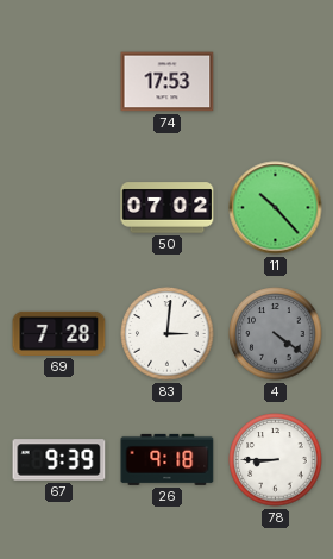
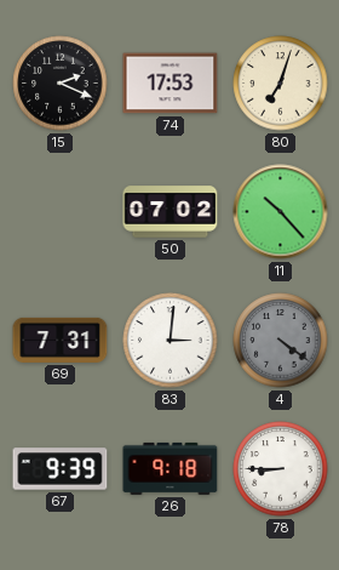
15: none -> 2:19
80: none -> 7:03
69: 7:28 -> 7:31
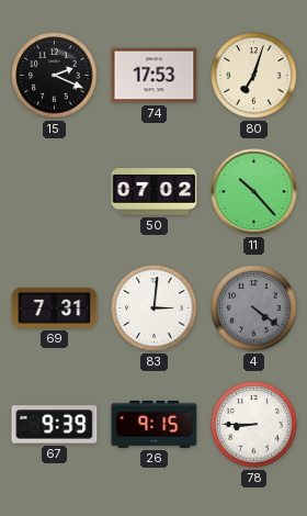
26: 9:18 -> 9:15
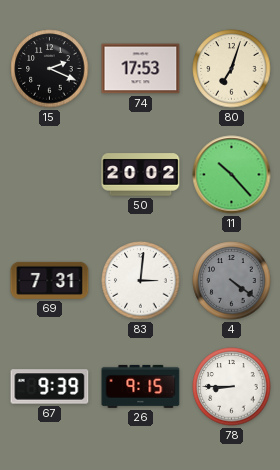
50: 07:02 -> 20:02
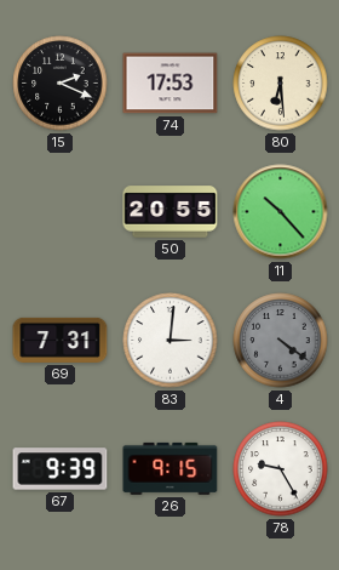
80: 7:03 -> 6:29
50: 20:02 -> 20:55
78: 8:45 -> 9:25
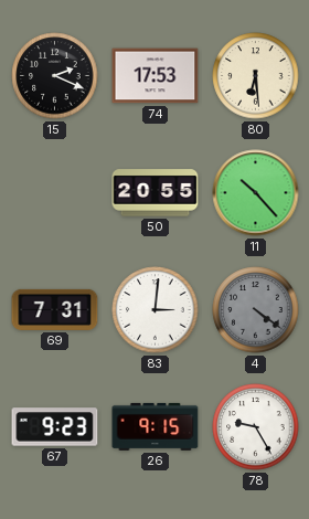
67: 9:39 -> 9:23
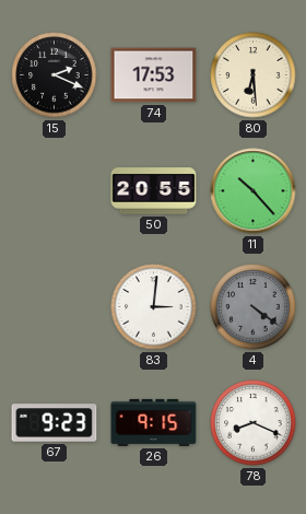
69: 7:31 -> none
78: 9:25 -> 8:19
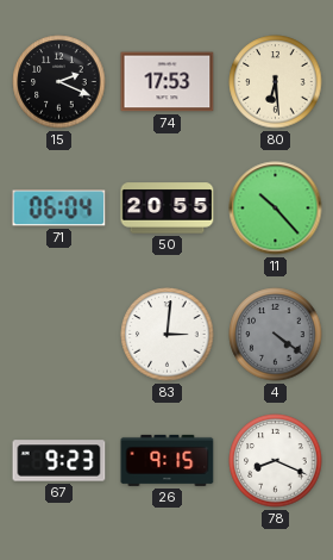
71: none -> 06:04
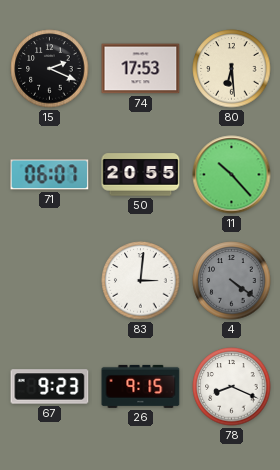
71: 06:04 -> 06:07
